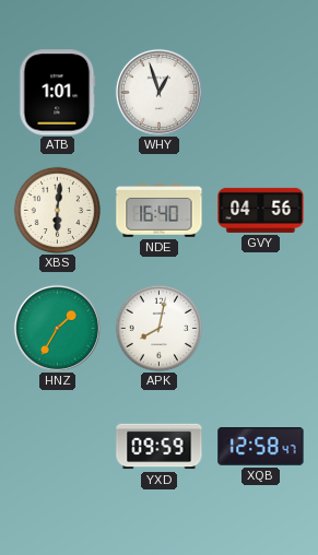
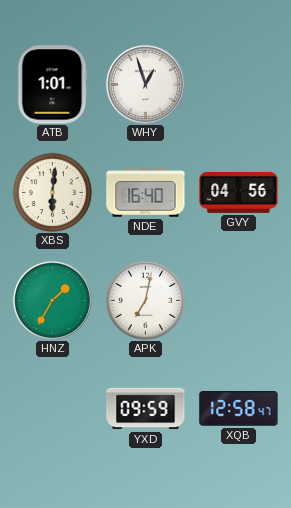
APK: 8:02 -> 7:02
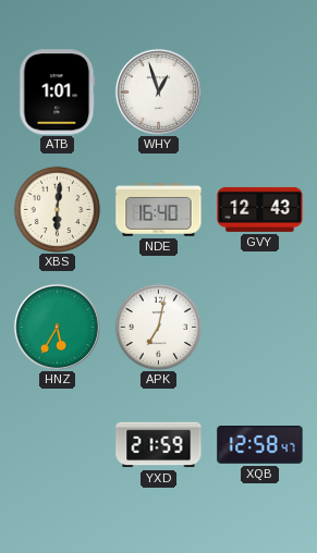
GVY: 04:56 -> 12:43
HNZ: 1:35 -> 5:35
YXD: 09:59 -> 21:59
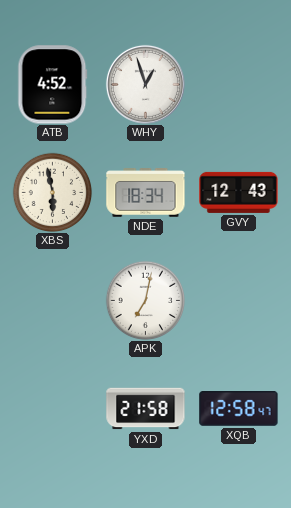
ATB: 1:01 -> 4:52
XBS: 6:01 -> 5:58
NDE: 16:40 -> 18:34
HNZ: 5:35 -> none
YXD: 21:59 -> 21:58
